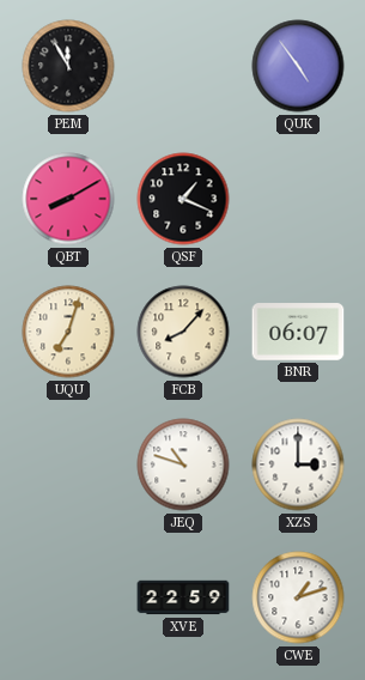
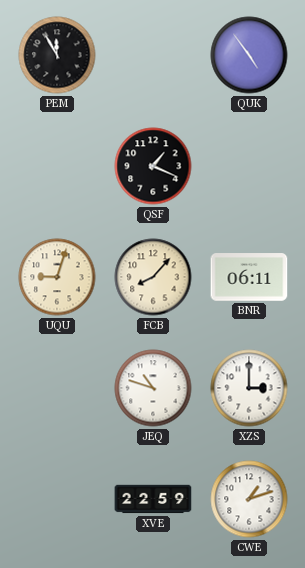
QBT: 8:10 -> none
UQU: 7:03 -> 9:03
BNR: 06:07 -> 06:11
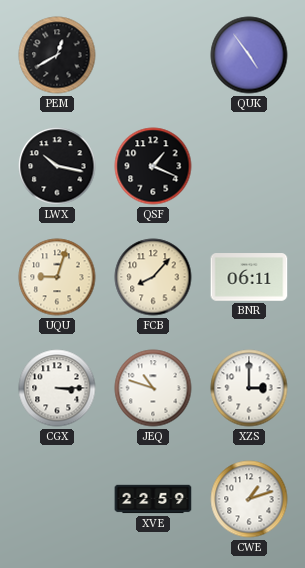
PEM: 11:55 -> 12:40
LWX: none -> 10:17
CGX: none -> 3:15
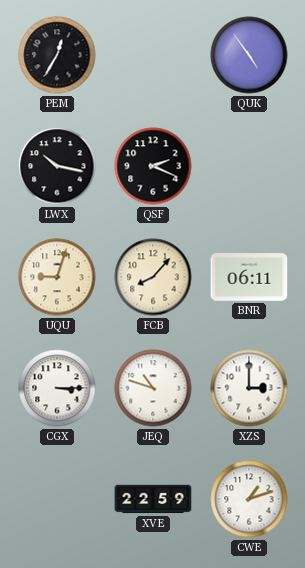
PEM: 12:40 -> 12:35
QSF: 1:19 -> 2:19
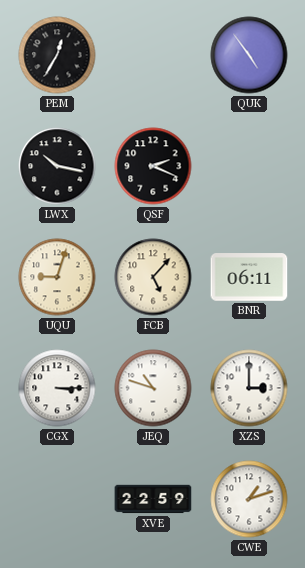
FCB: 8:07 -> 5:07
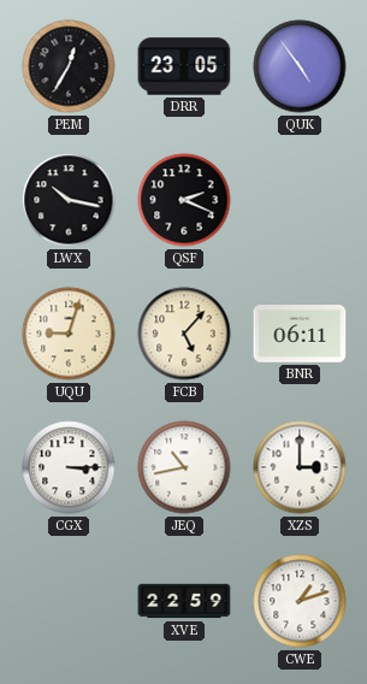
DRR: none -> 23:05
JEQ: 10:48 -> 10:43
